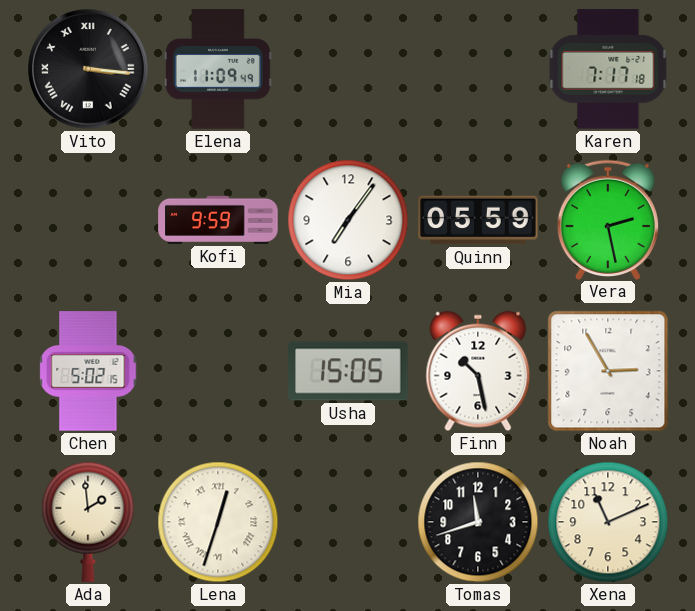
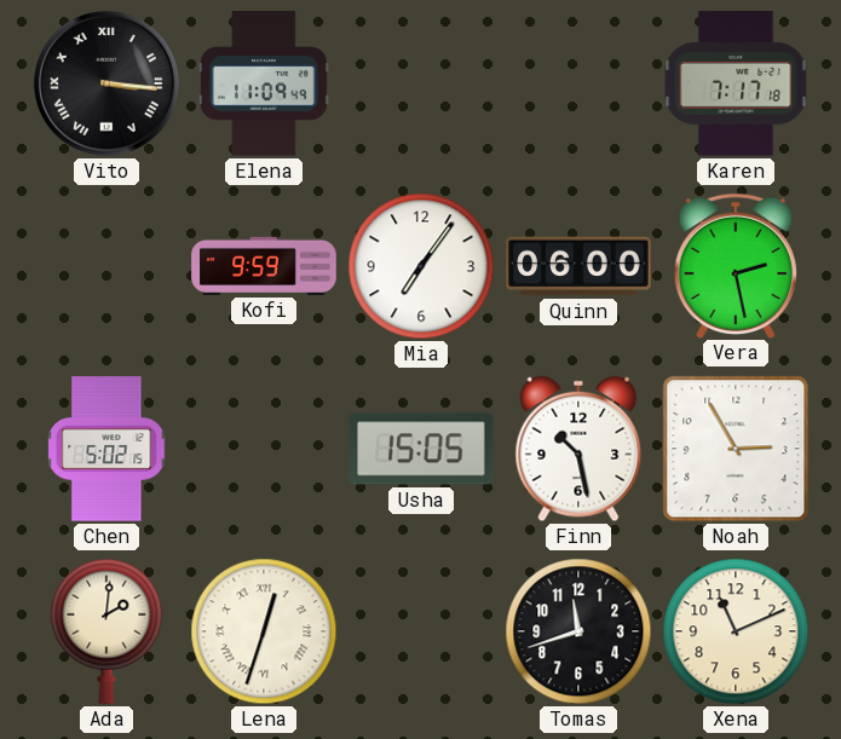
Quinn: 05:59 -> 06:00
Ada: 1:59 -> 2:01
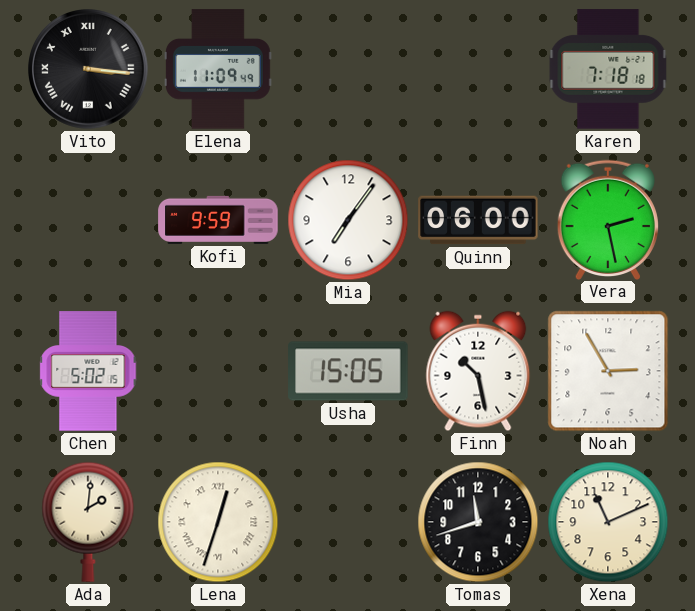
Karen: 7:17 -> 7:18
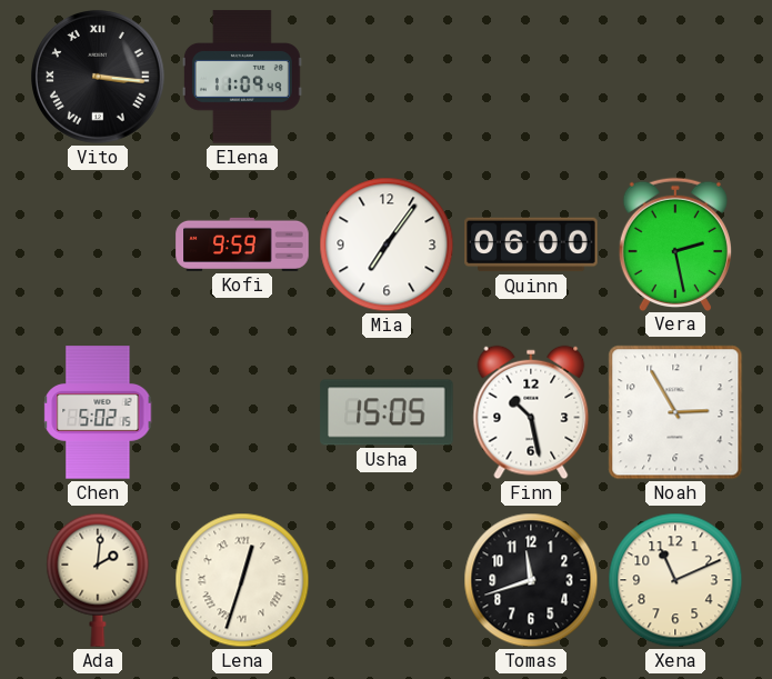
Karen: 7:18 -> none
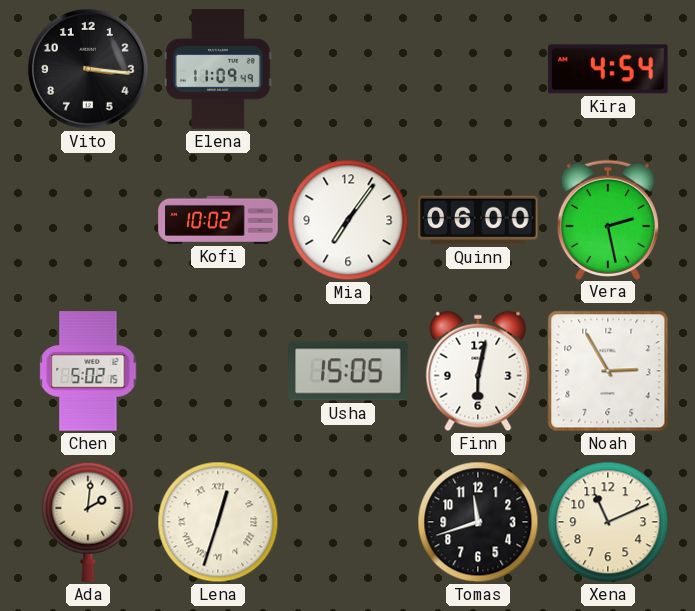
Vito numerals: Roman -> Arabic
Kira: none -> 4:54
Kofi: 9:59 -> 10:02
Finn: 10:28 -> 6:02
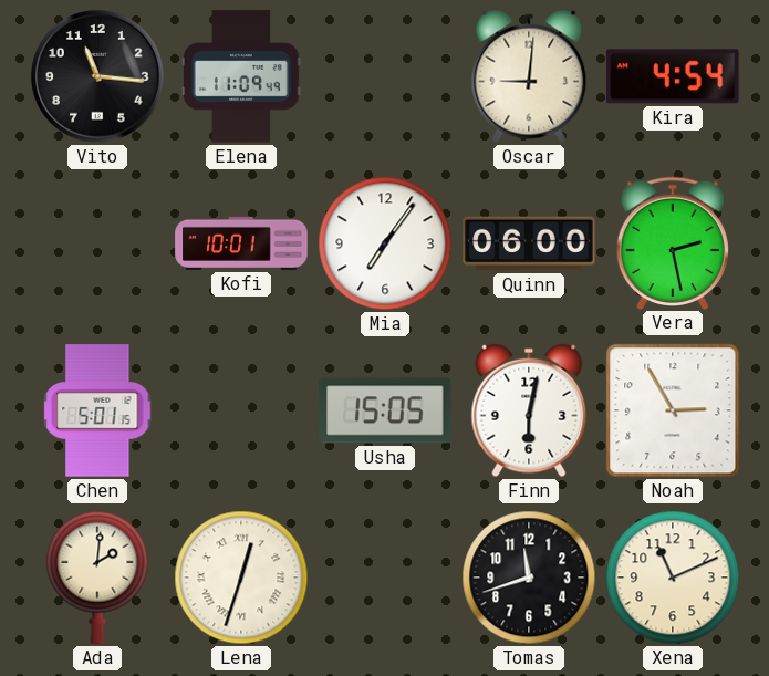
Vito: 3:16 -> 11:16
Oscar: none -> 9:01
Kofi: 10:02 -> 10:01
Chen: 5:02 -> 5:01
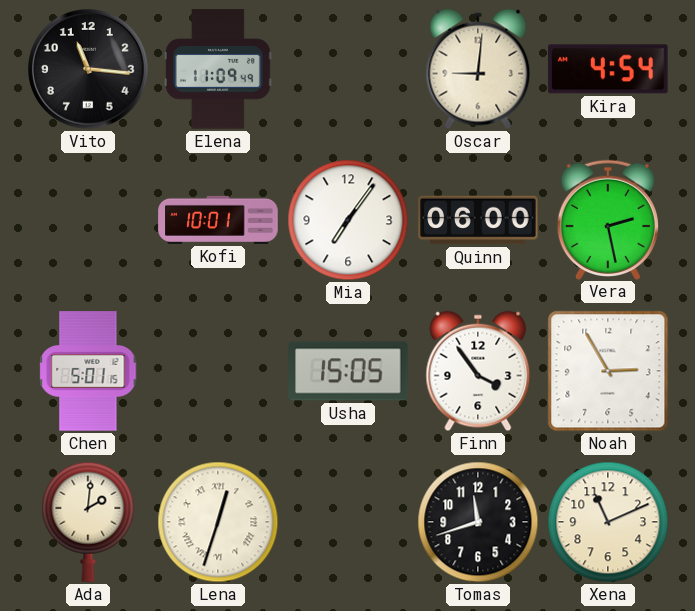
Finn: 6:02 -> 3:54
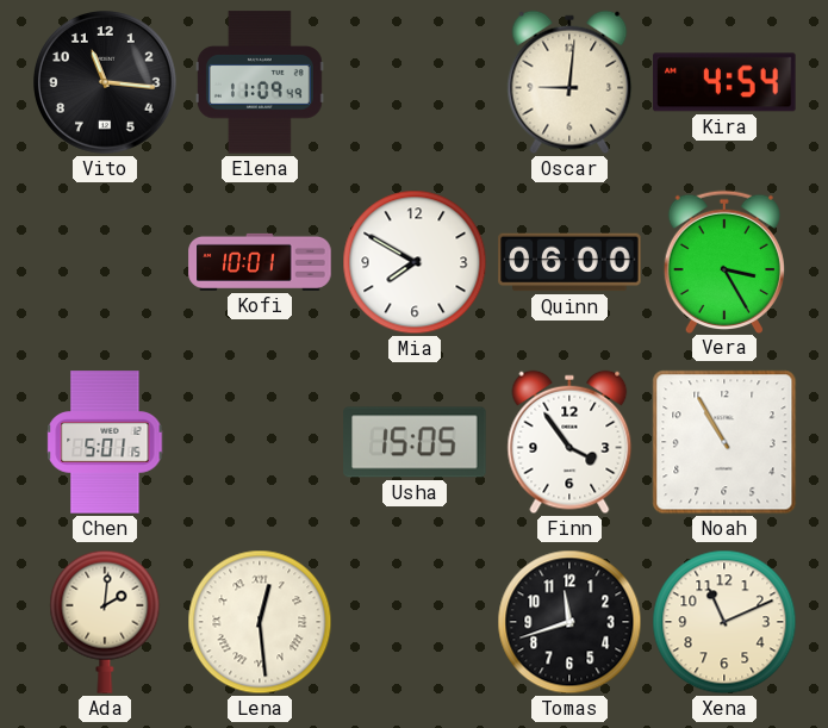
Mia: 7:06 -> 7:50
Vera: 2:28 -> 3:25
Noah: 2:55 -> 10:55
Lena: 12:33 -> 12:29
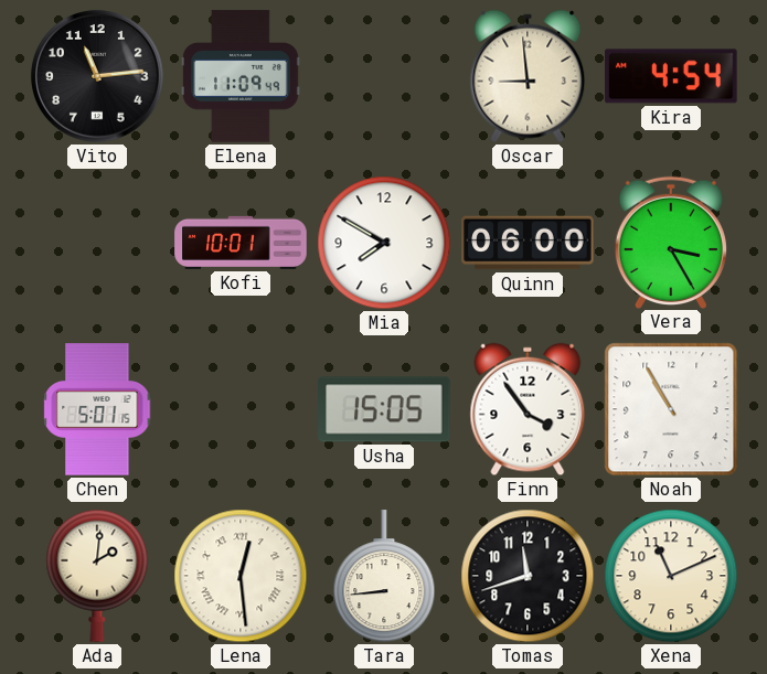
Vito: 11:16 -> 11:14
Oscar: 9:01 -> 8:59
Tara: none -> 8:44
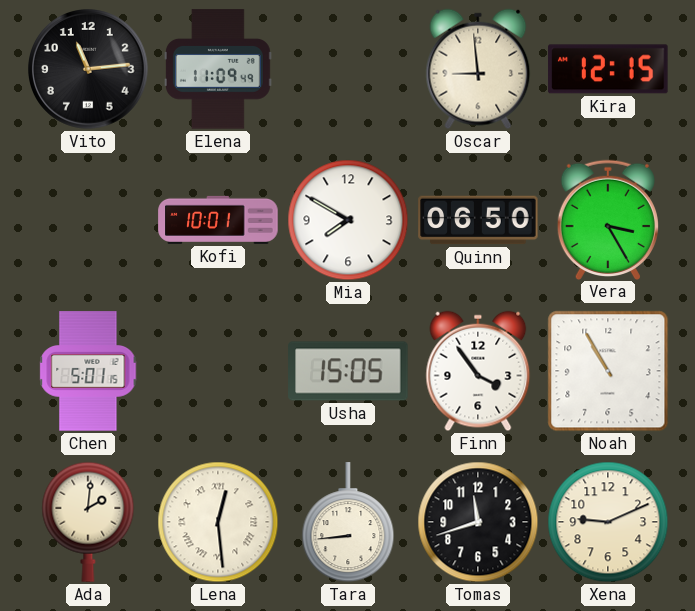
Kira: 4:54 -> 12:15
Quinn: 06:00 -> 06:50
Xena: 11:11 -> 9:11
